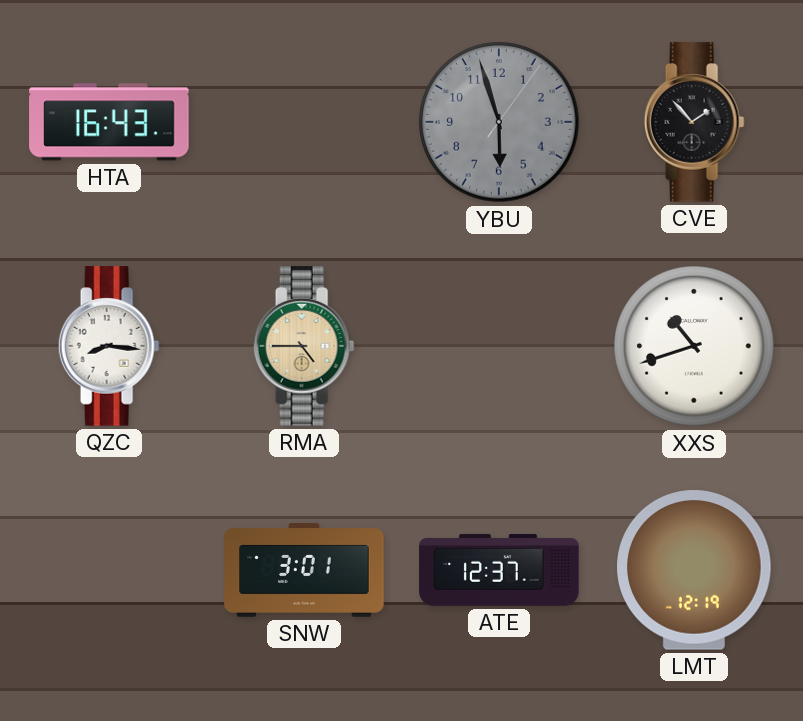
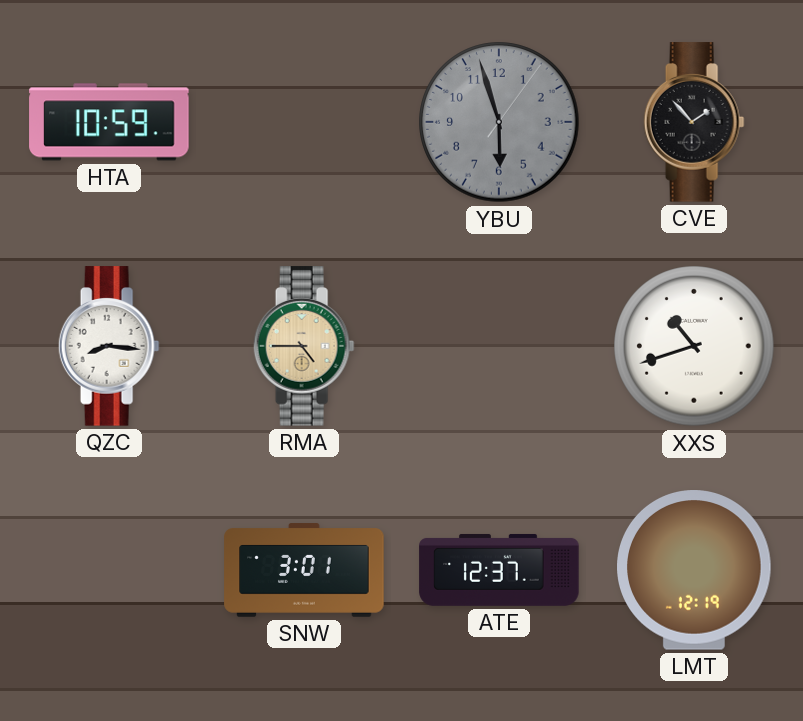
HTA: 16:43 -> 10:59
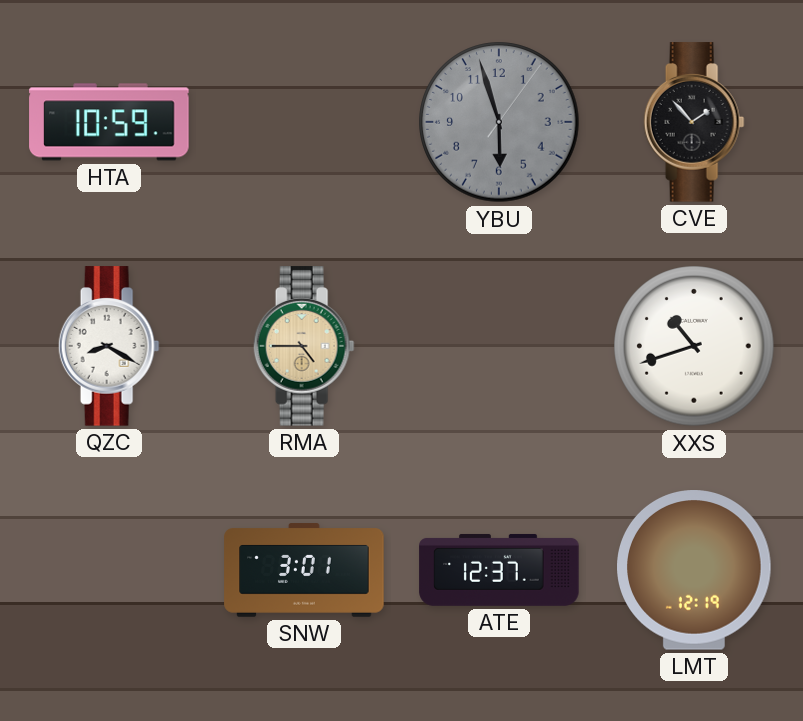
QZC: 8:16 -> 8:20
